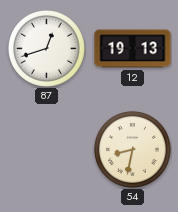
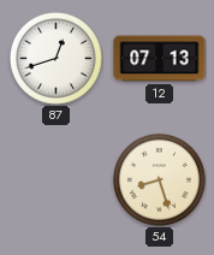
12: 19:13 -> 07:13
54: 8:32 -> 8:27
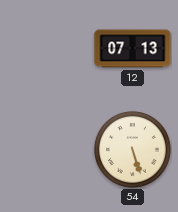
87: 12:42 -> none
54: 8:27 -> 5:27
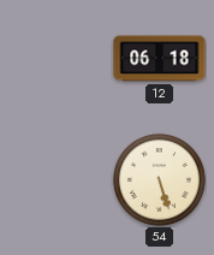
12: 07:13 -> 06:18
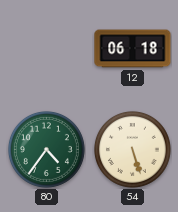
80: none -> 4:36
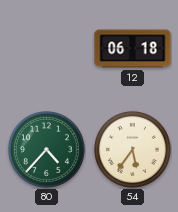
80: 4:36 -> 4:37
54: 5:27 -> 5:36
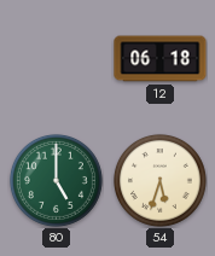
80: 4:37 -> 5:00
54: 5:36 -> 5:33
